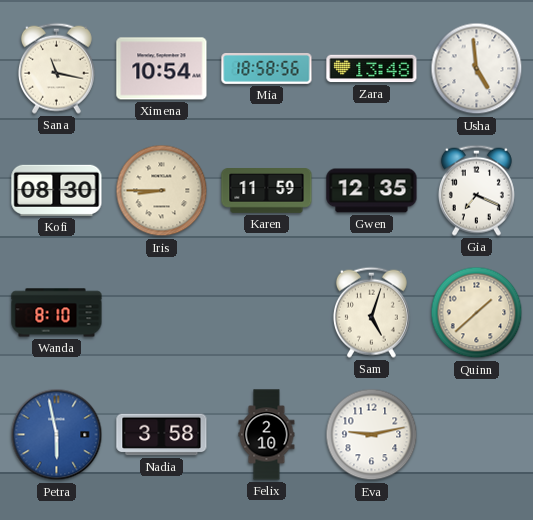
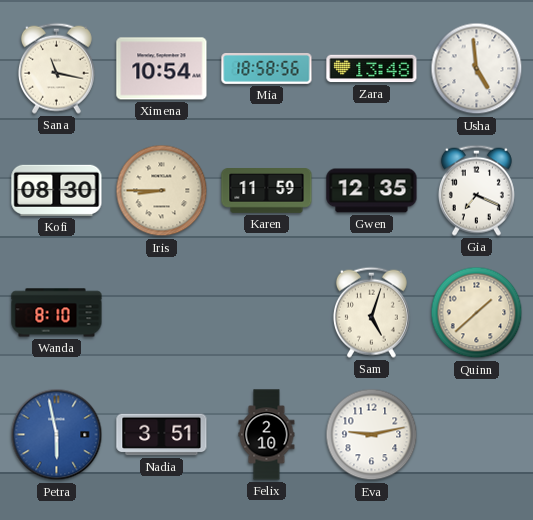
Nadia: 3:58 -> 3:51
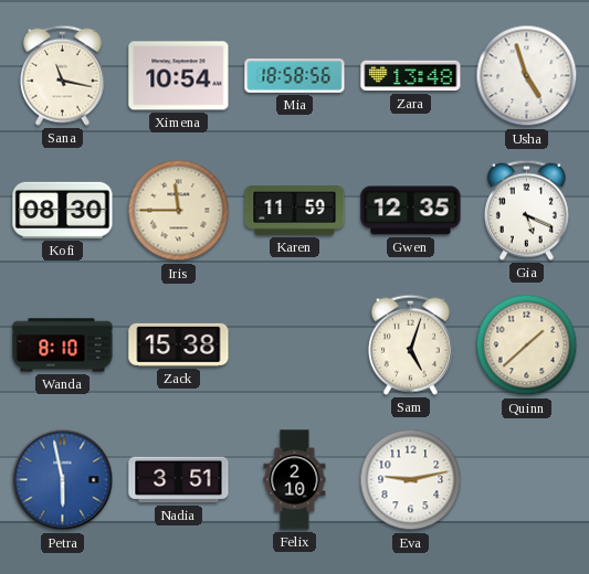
Usha: 4:59 -> 4:57
Iris: 8:45 -> 11:45
Gia: 7:19 -> 5:19
Zack: none -> 15:38
